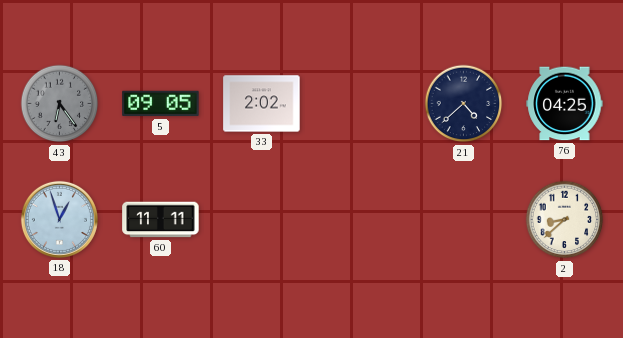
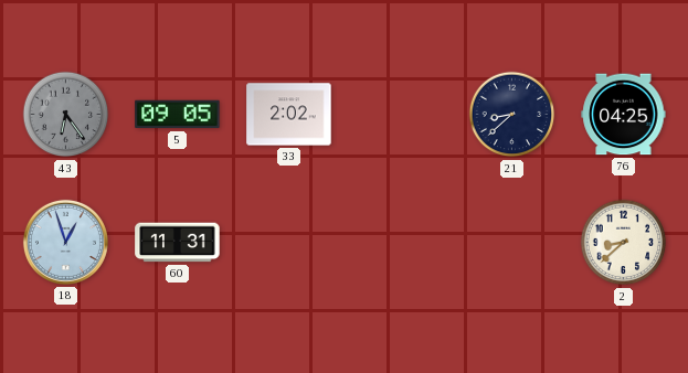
21: 4:38 -> 8:38
60: 11:11 -> 11:31
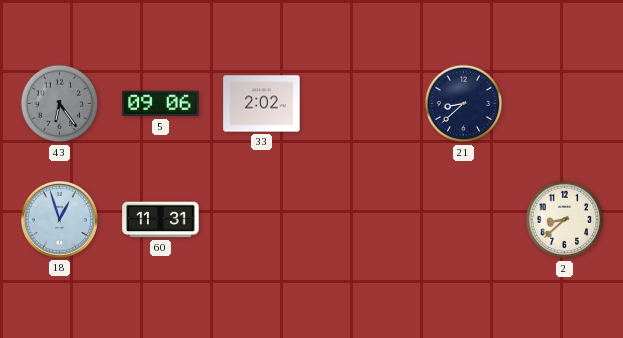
5: 09:05 -> 09:06
76: 04:25 -> none
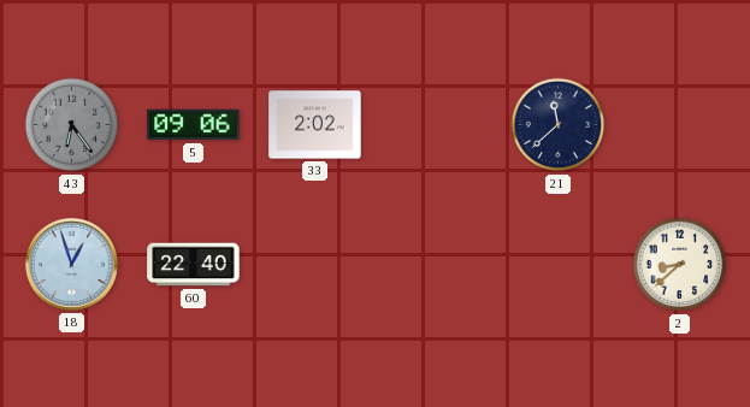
21: 8:38 -> 11:38
60: 11:31 -> 22:40
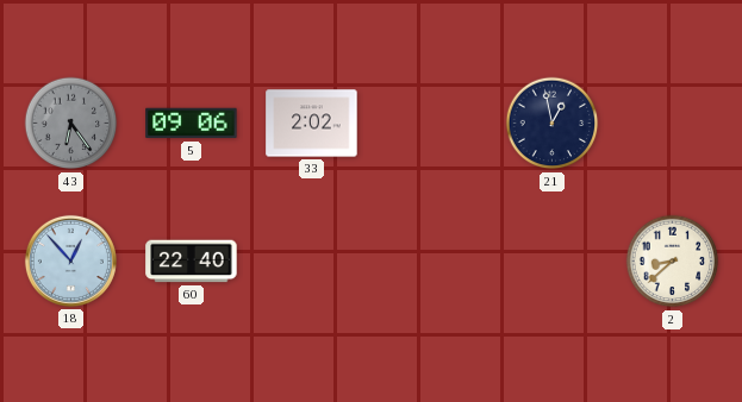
21: 11:38 -> 12:58
18: 12:57 -> 12:53
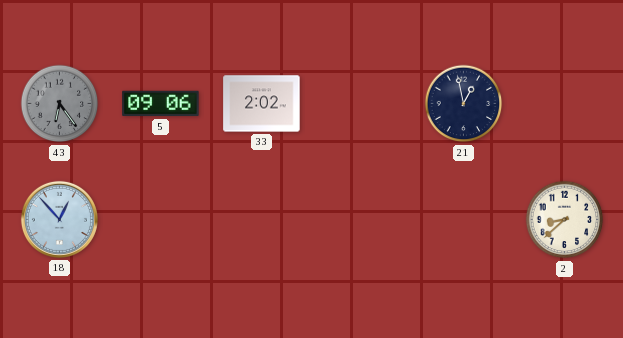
60: 22:40 -> none
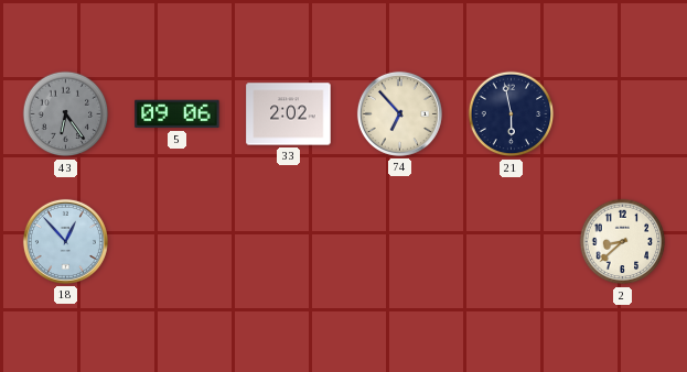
74: none -> 6:53
21: 12:58 -> 5:58
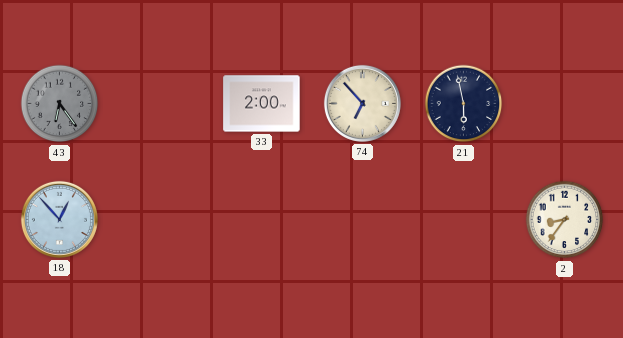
5: 09:06 -> none
33: 2:02 -> 2:00
2: 8:38 -> 8:36
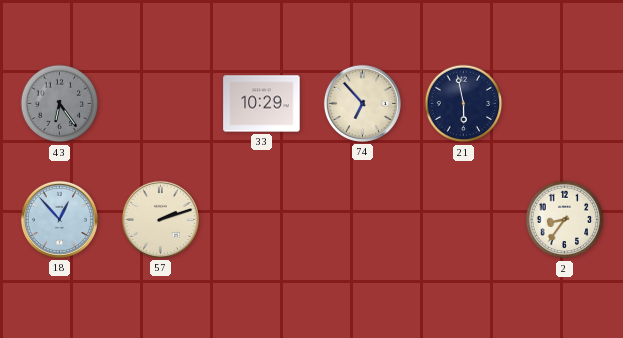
33: 2:00 -> 10:29
57: none -> 2:12
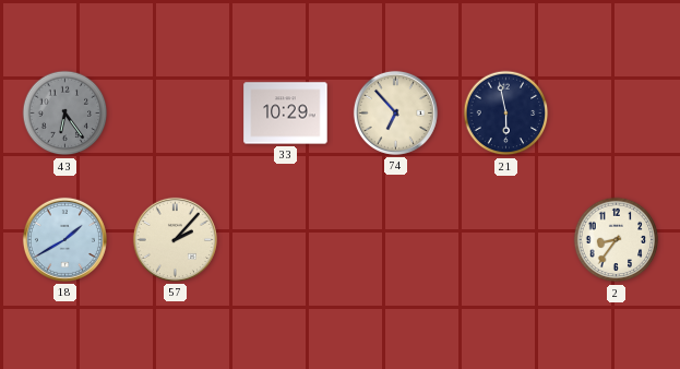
18: 12:53 -> 1:40
57: 2:12 -> 2:07
